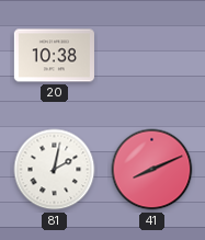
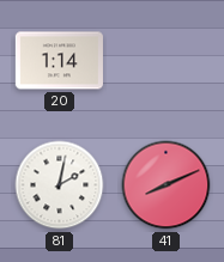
20: 10:38 -> 1:14
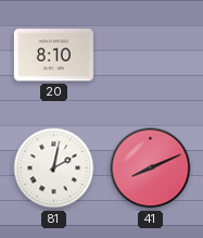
20: 1:14 -> 8:10
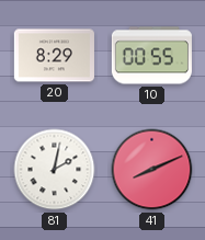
20: 8:10 -> 8:29
10: none -> 00:55
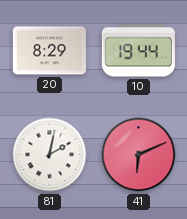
10: 00:55 -> 19:44
41: 8:11 -> 6:11
